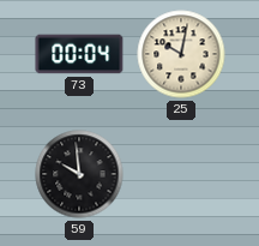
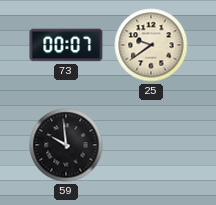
73: 00:04 -> 00:07
25: 10:02 -> 9:39
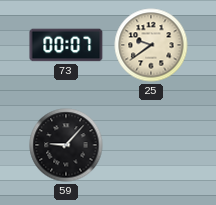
59: 9:59 -> 9:07
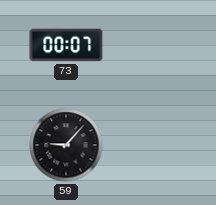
25: 9:39 -> none
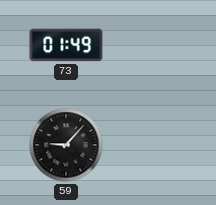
73: 00:07 -> 01:49
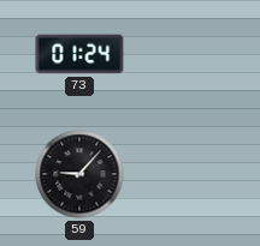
73: 01:49 -> 01:24
